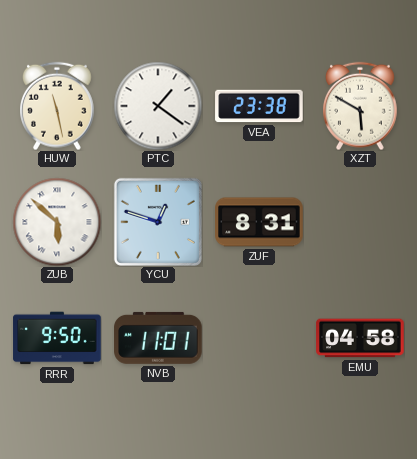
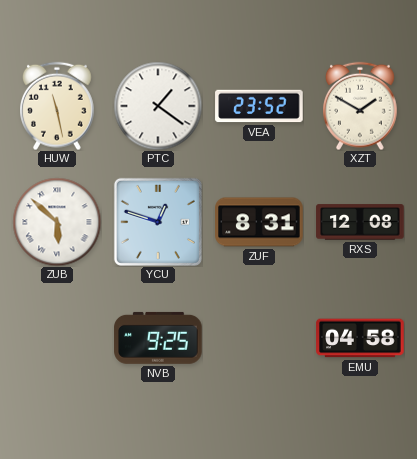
VEA: 23:38 -> 23:52
XZT: 5:50 -> 1:50
RXS: none -> 12:08
RRR: 9:50 -> none
NVB: 11:01 -> 9:25
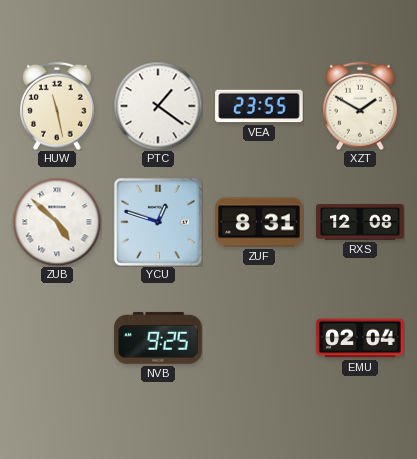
VEA: 23:52 -> 23:55
ZUB: 5:52 -> 4:52
EMU: 04:58 -> 02:04
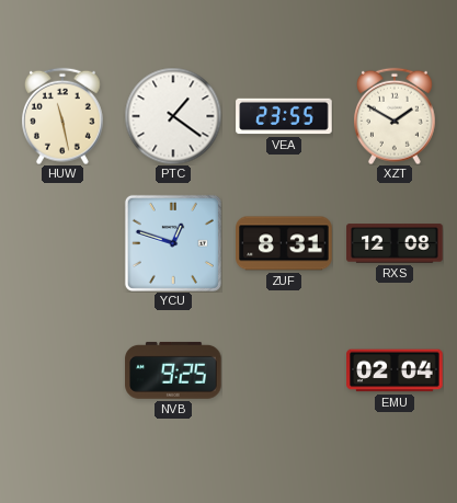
ZUB: 4:52 -> none
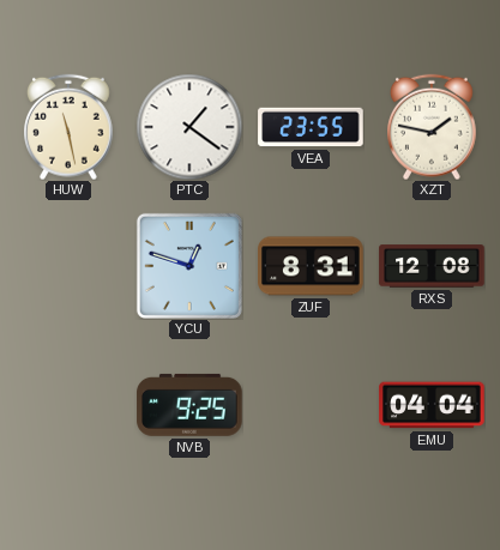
XZT: 1:50 -> 1:47
EMU: 02:04 -> 04:04
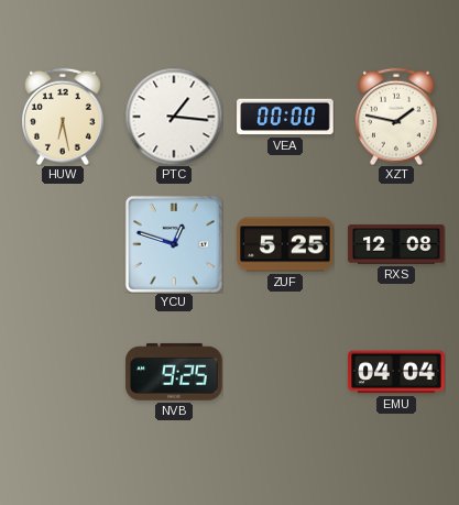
HUW: 11:28 -> 6:28
PTC: 1:21 -> 1:16
VEA: 23:55 -> 00:00
ZUF: 8:31 -> 5:25
